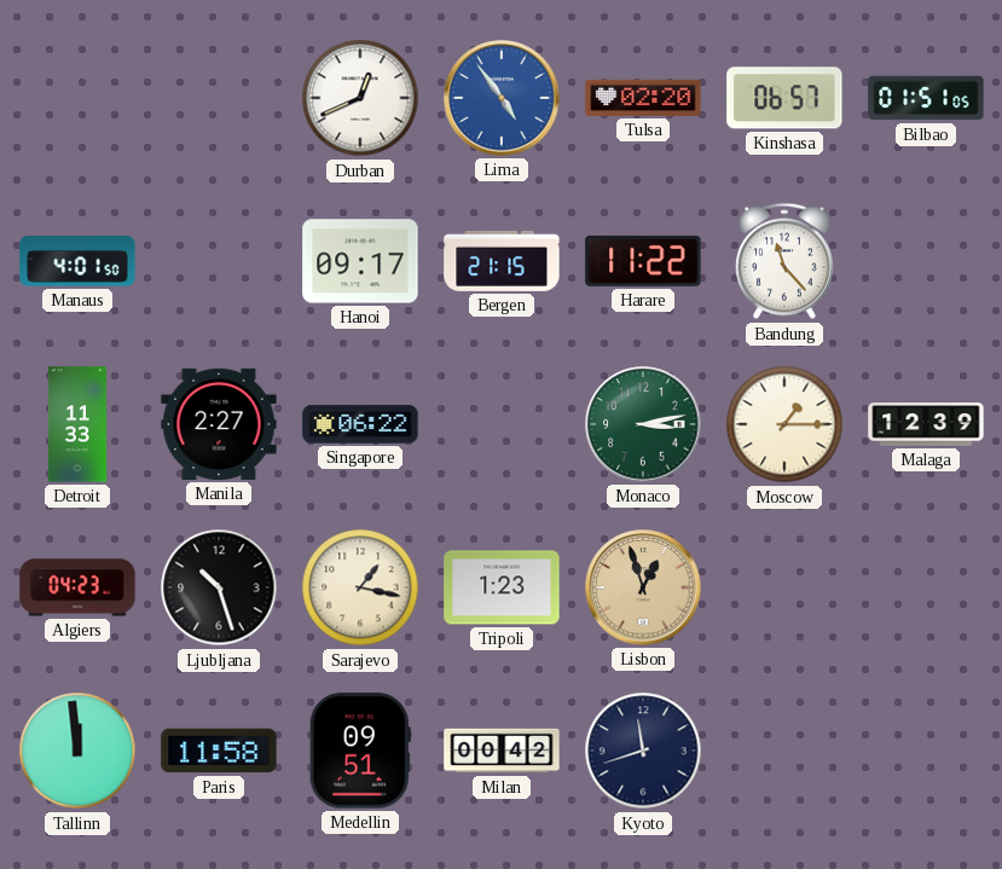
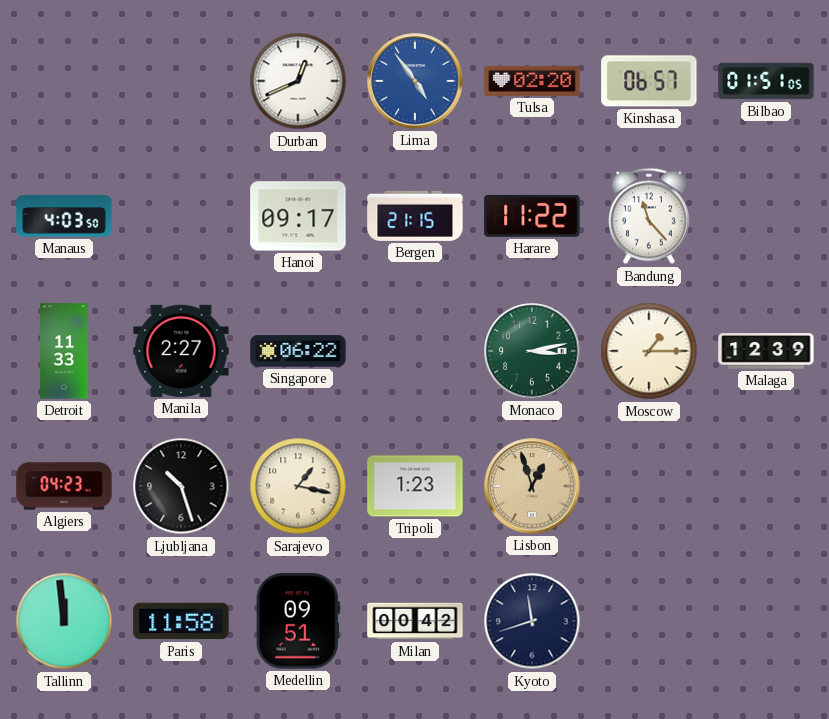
Manaus: 4:01 -> 4:03
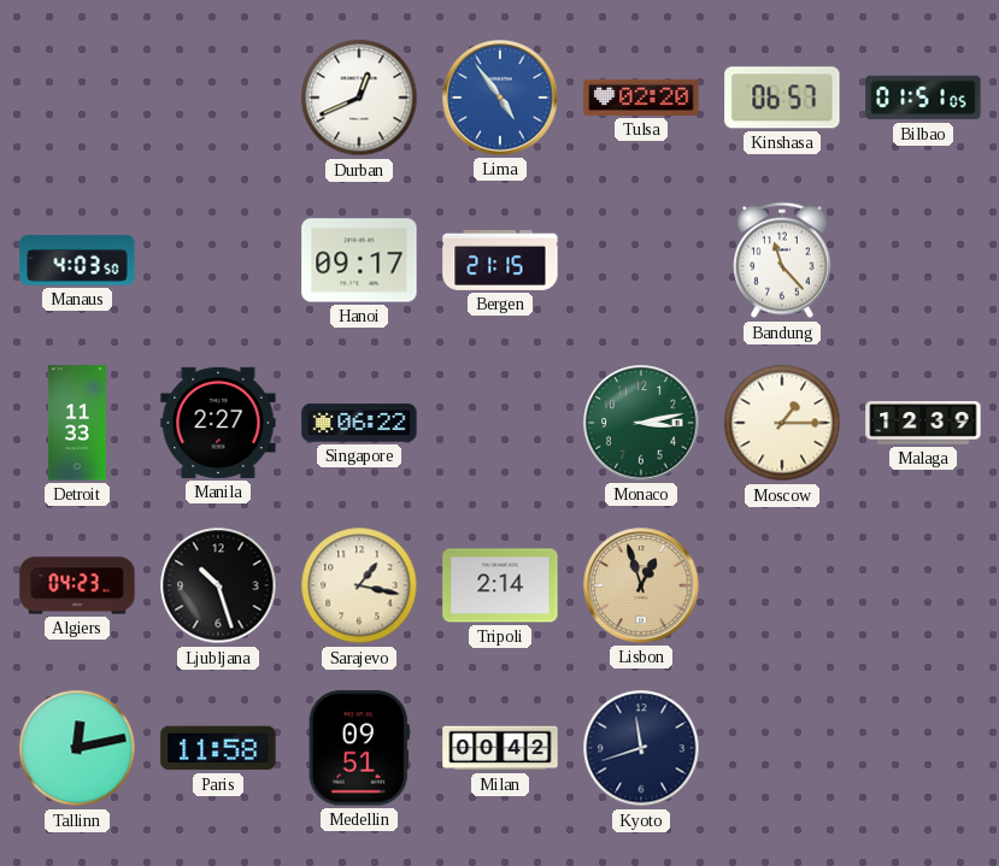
Harare: 11:22 -> none
Tripoli: 1:23 -> 2:14
Tallinn: 11:59 -> 12:13
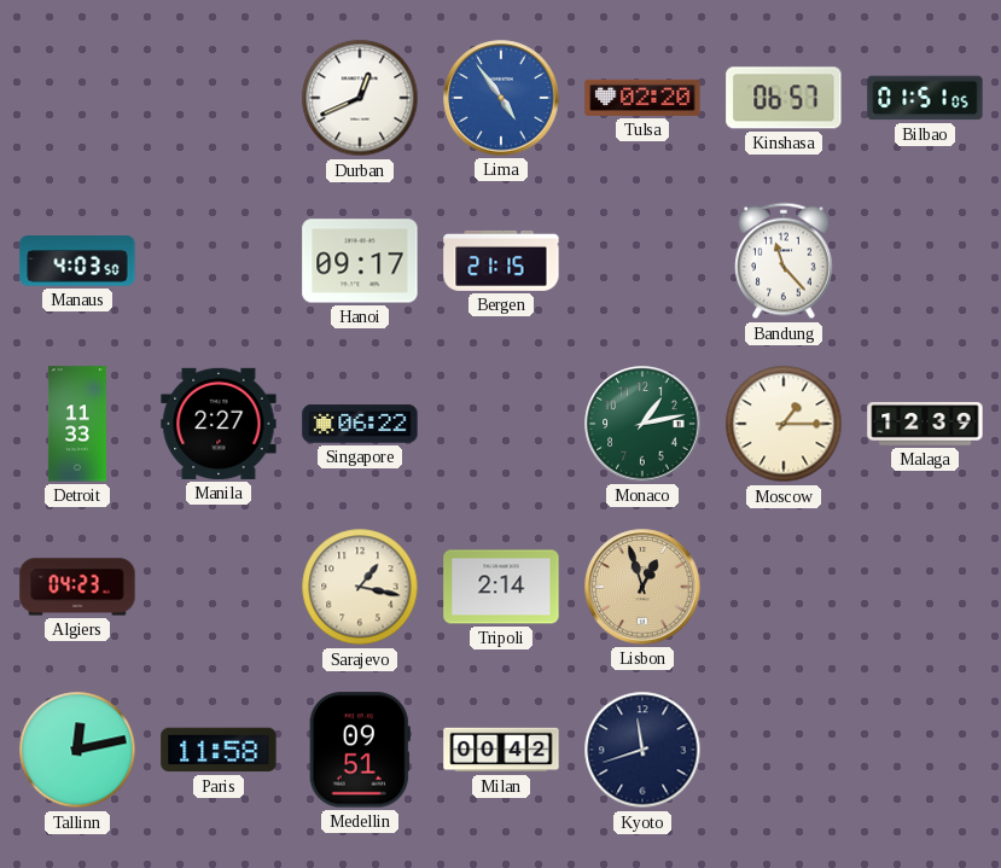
Monaco: 3:13 -> 1:13
Ljubljana: 10:27 -> none
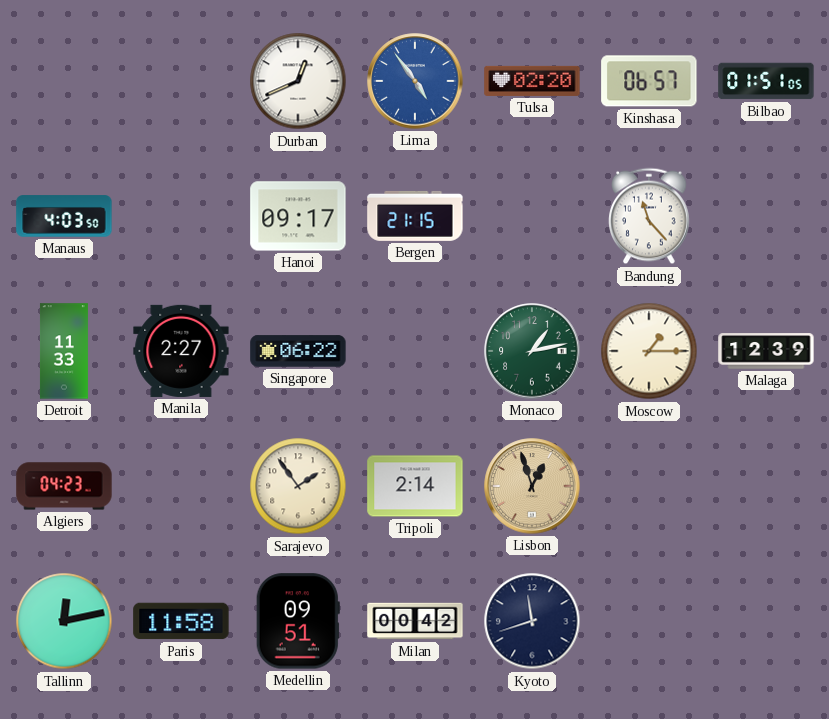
Sarajevo: 1:17 -> 1:54
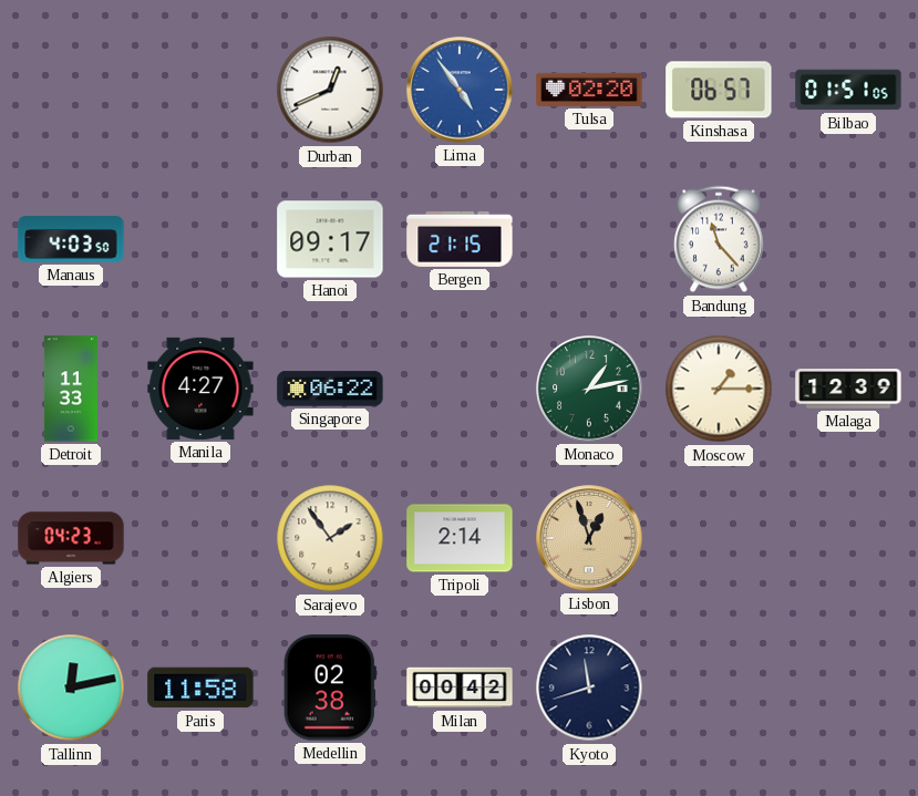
Manila: 2:27 -> 4:27
Medellin: 09:51 -> 02:38
